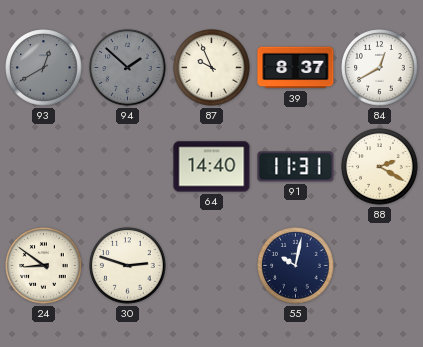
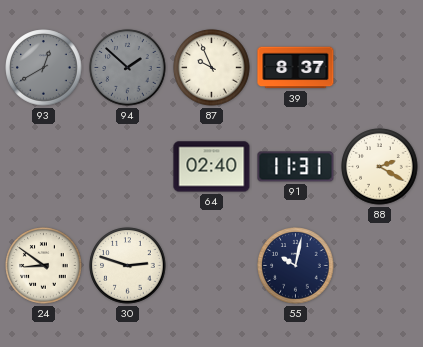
84: 12:40 -> none
64: 14:40 -> 02:40
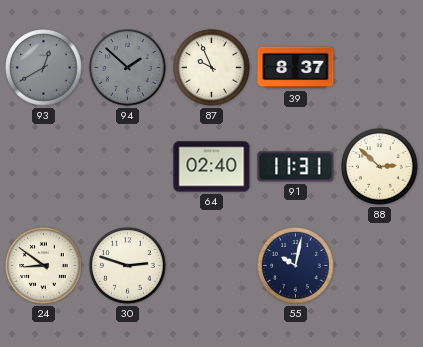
88: 2:20 -> 2:52
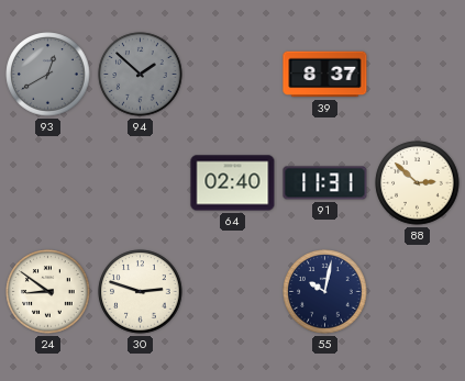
87: 9:56 -> none
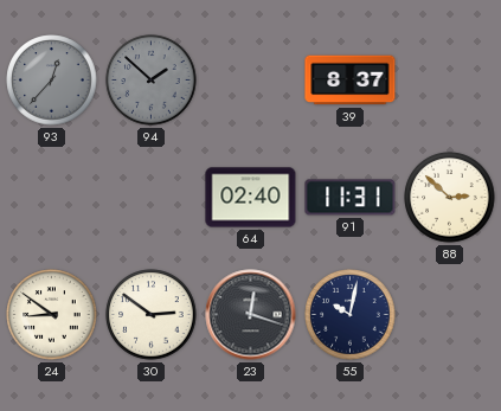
93: 12:40 -> 12:37
30: 2:48 -> 2:51
23: none -> 12:18
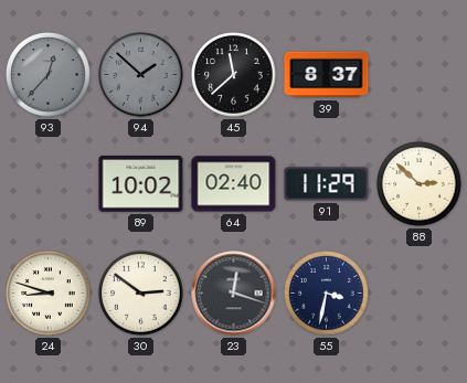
45: none -> 11:38
89: none -> 10:02
91: 11:31 -> 11:29
24: 8:51 -> 8:48
55: 10:02 -> 3:32
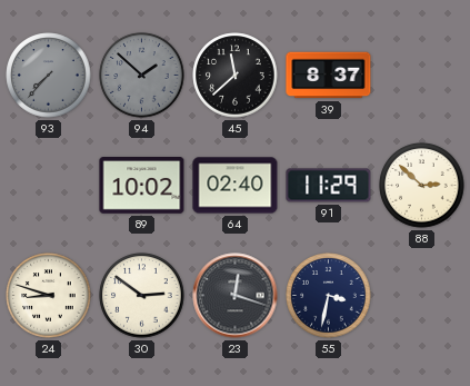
93: 12:37 -> 7:37
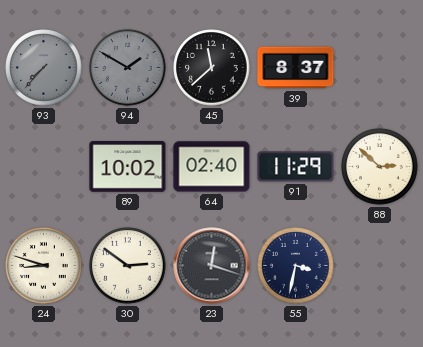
94: 1:52 -> 1:50
